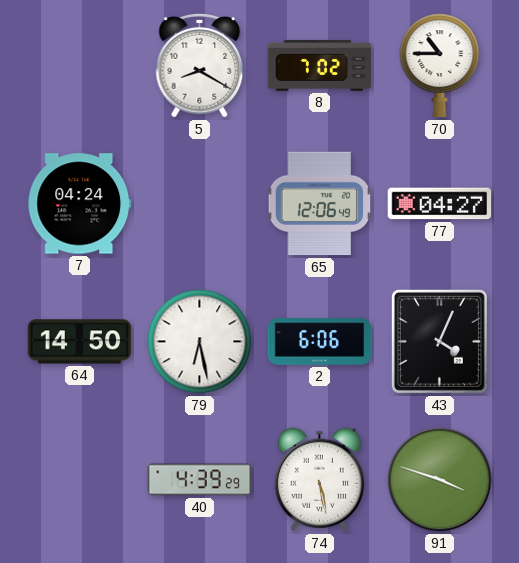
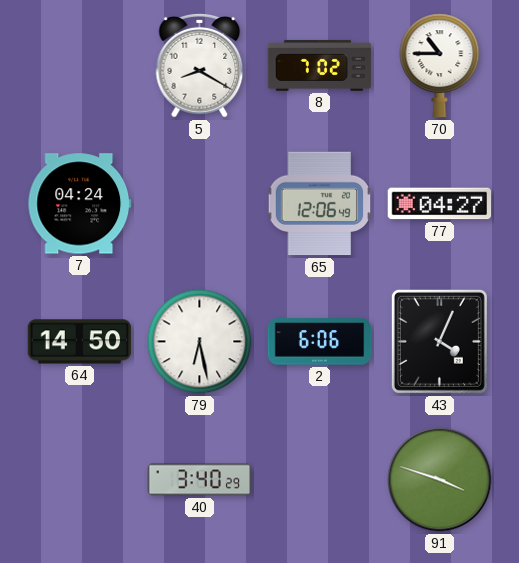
40: 4:39 -> 3:40
74: 5:28 -> none
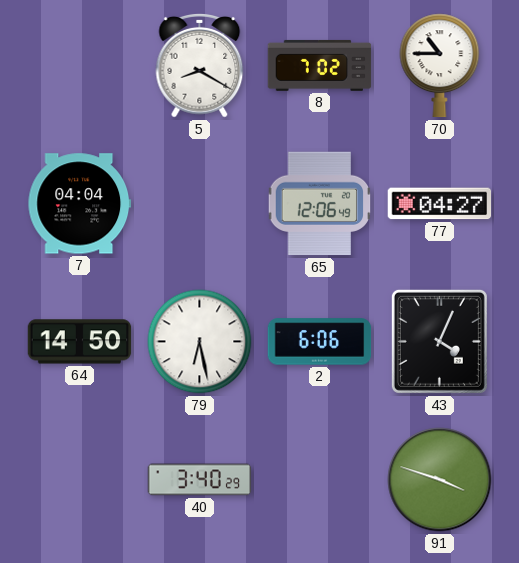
7: 04:24 -> 04:04
